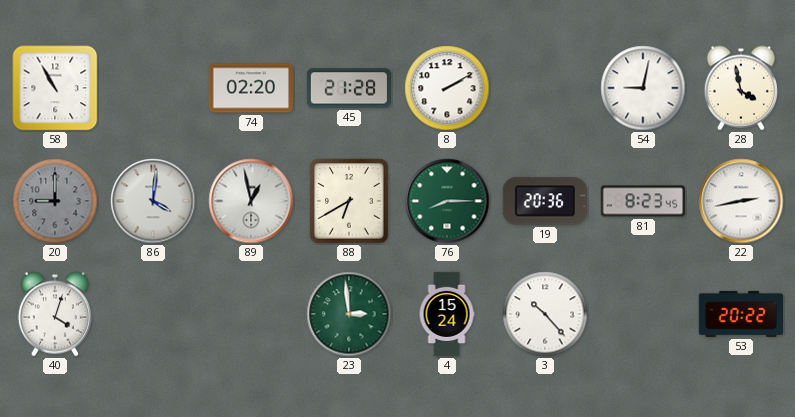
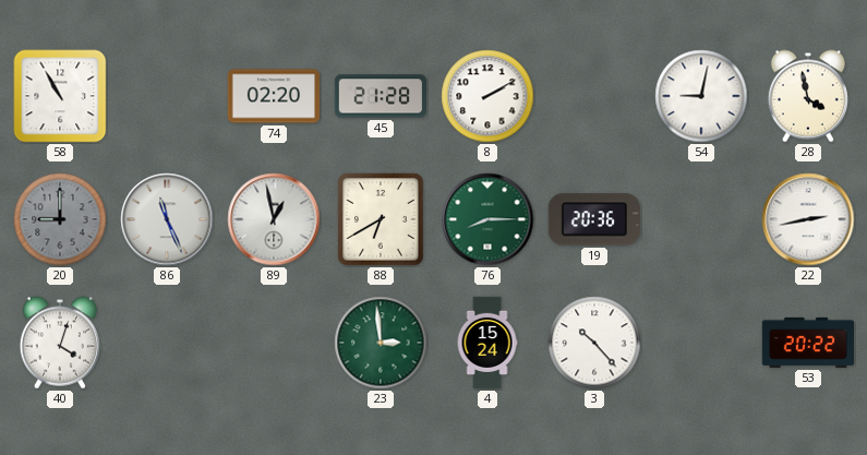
86: 4:01 -> 11:26
81: 8:23 -> none
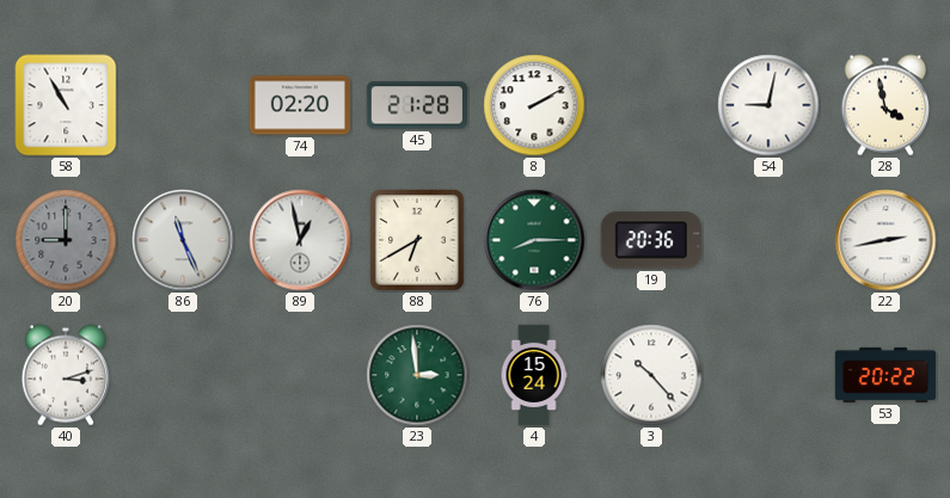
40: 4:03 -> 3:12
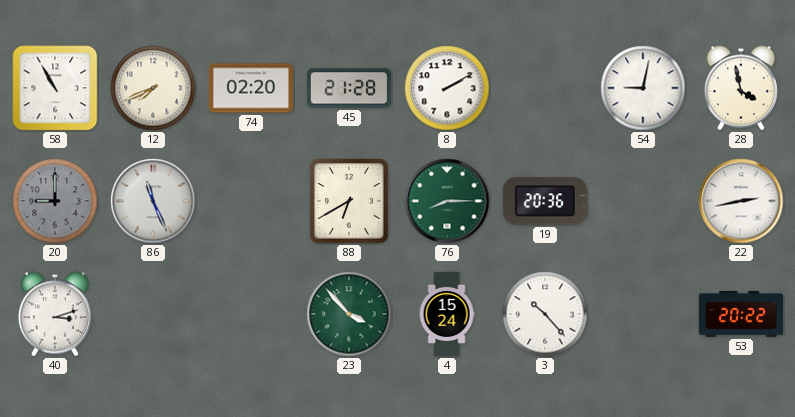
12: none -> 7:41
89: 12:58 -> none
23: 2:59 -> 3:53
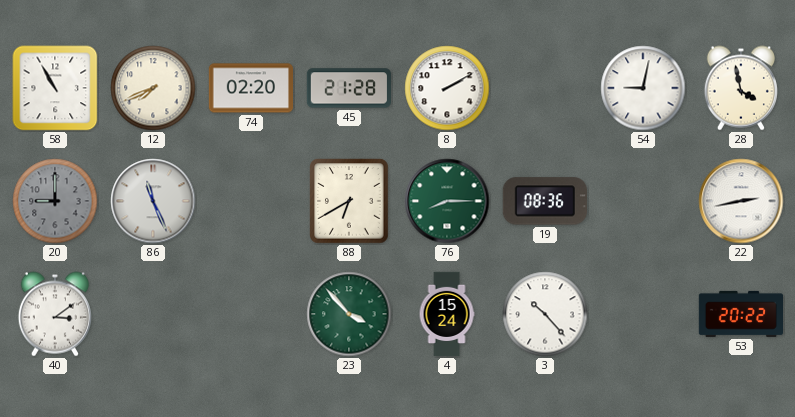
19: 20:36 -> 08:36
40: 3:12 -> 3:09
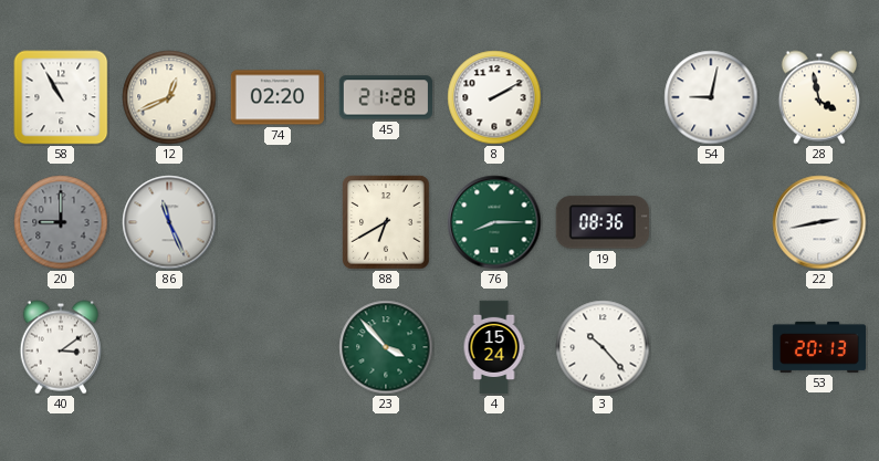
12: 7:41 -> 12:41
53: 20:22 -> 20:13
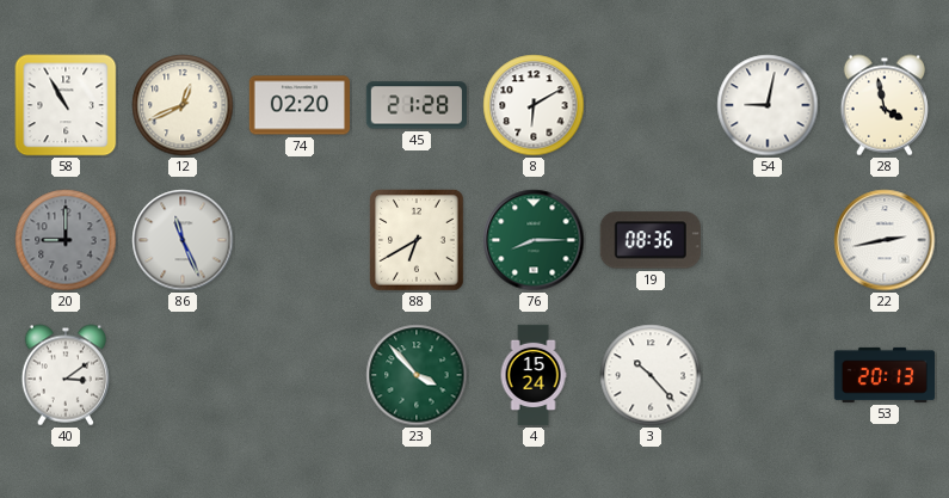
8: 2:10 -> 6:10
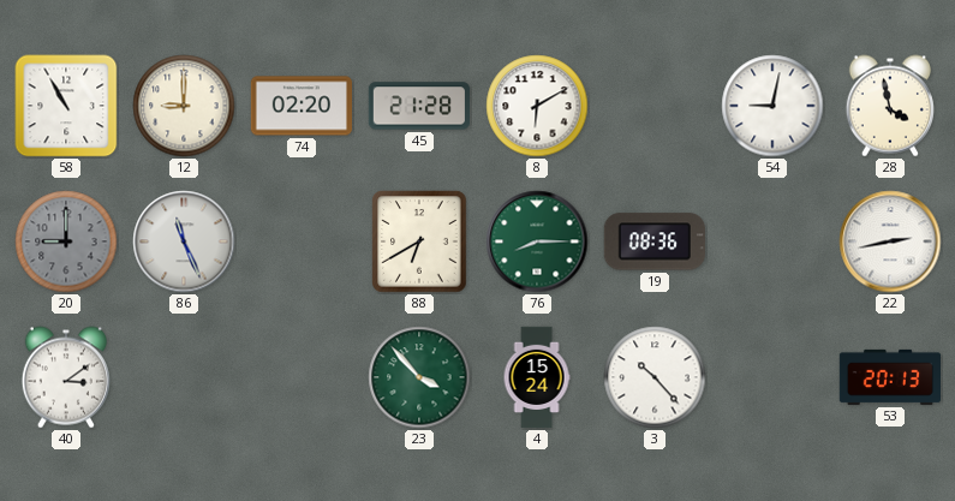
12: 12:41 -> 9:00
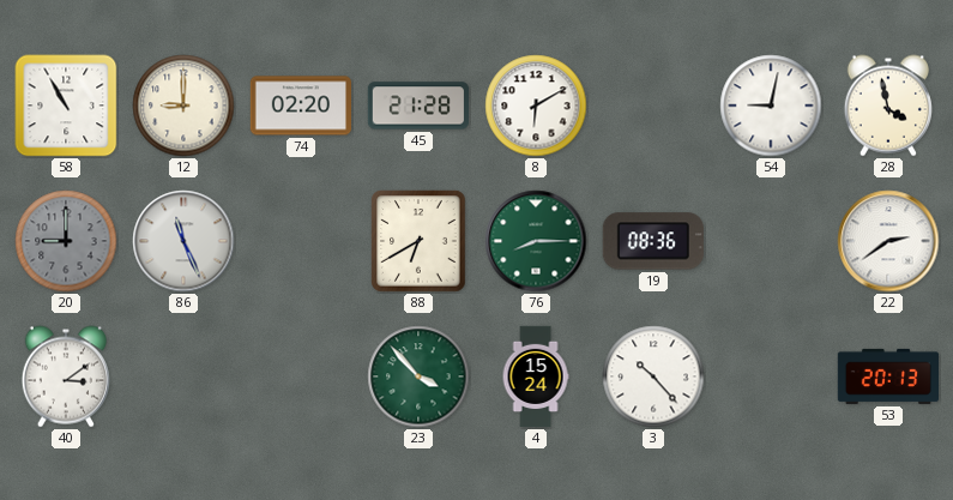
22: 2:43 -> 2:39
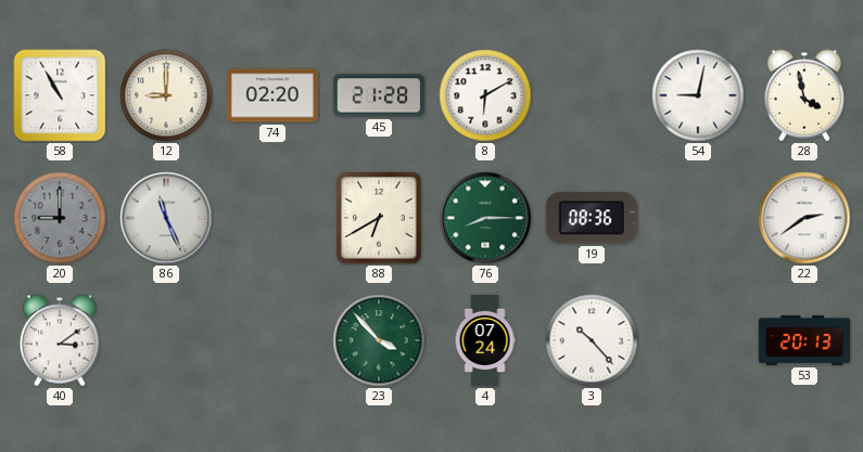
4: 15:24 -> 07:24
